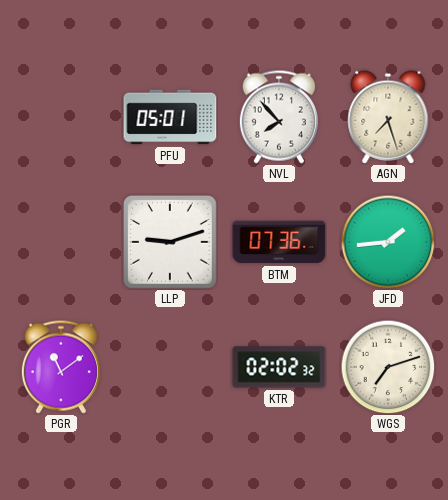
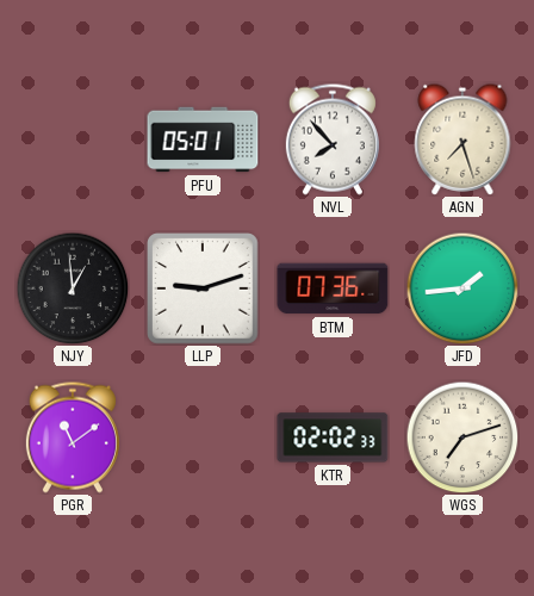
NJY: none -> 12:59
KTR: 02:02:32 -> 02:02:33
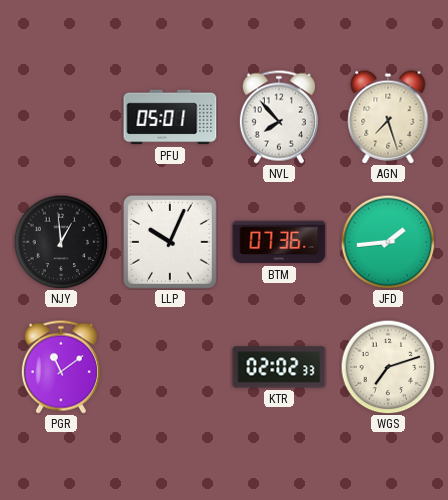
LLP: 9:12 -> 10:04
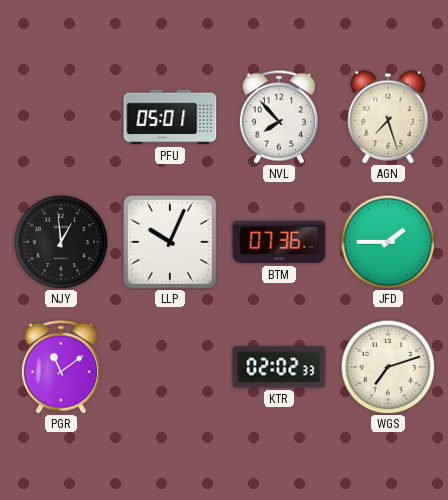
JFD: 1:44 -> 1:45
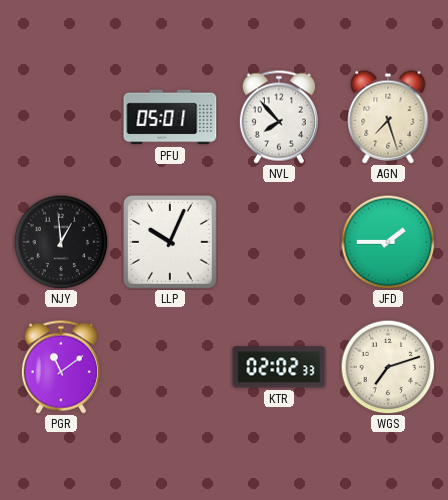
BTM: 07:36 -> none
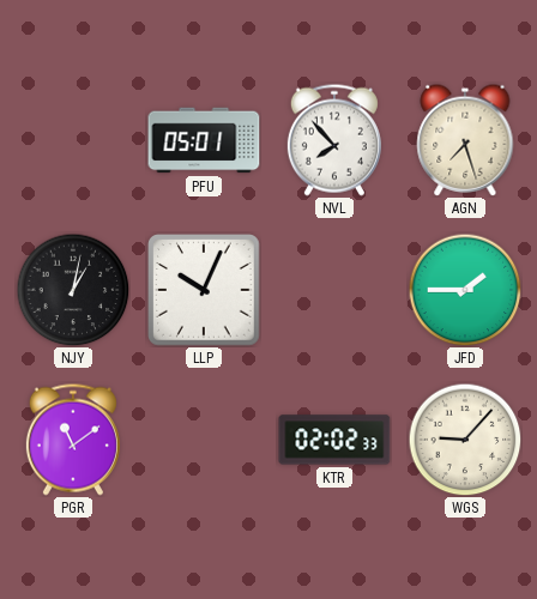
NJY: 12:59 -> 1:02
WGS: 7:12 -> 9:07
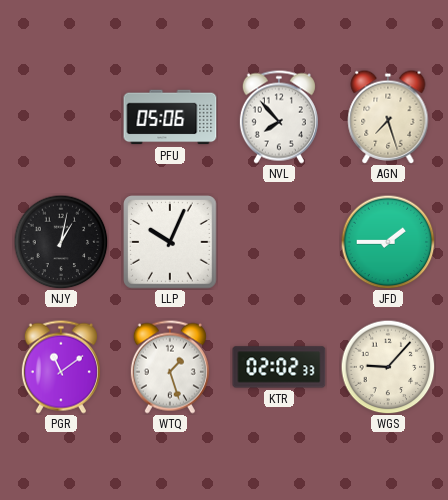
PFU: 05:01 -> 05:06
WTQ: none -> 1:27
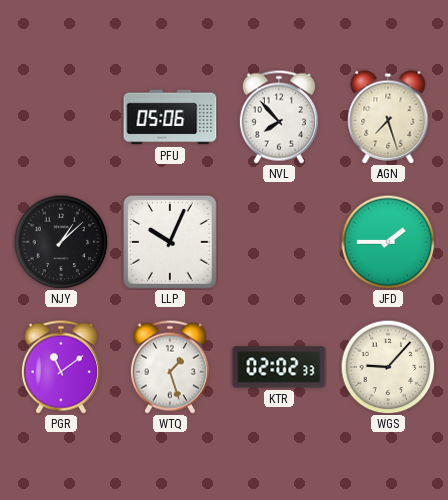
NJY: 1:02 -> 1:08
